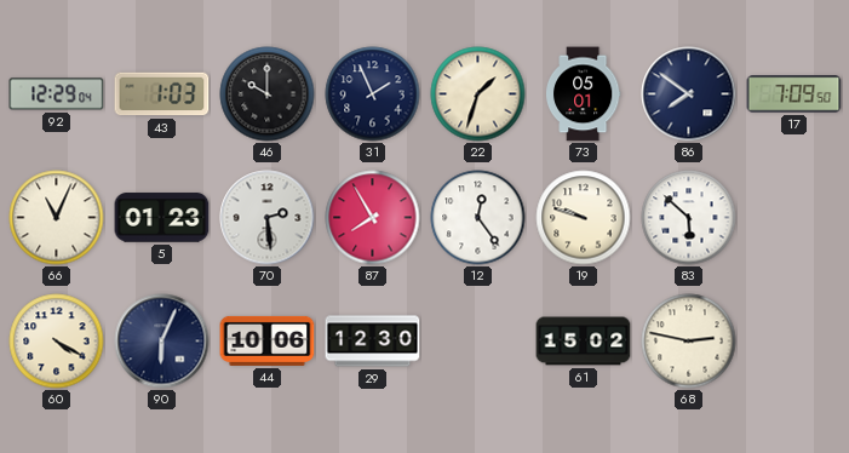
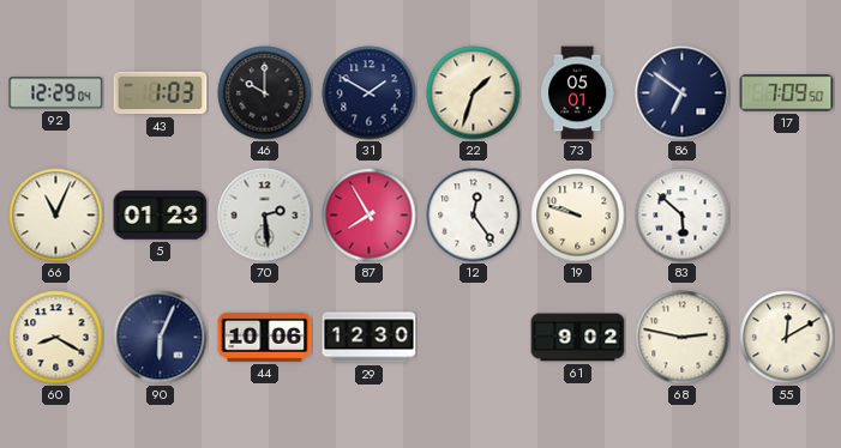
31: 1:56 -> 1:50
86: 7:51 -> 6:51
60: 4:20 -> 8:20
61: 15:02 -> 9:02
55: none -> 12:10
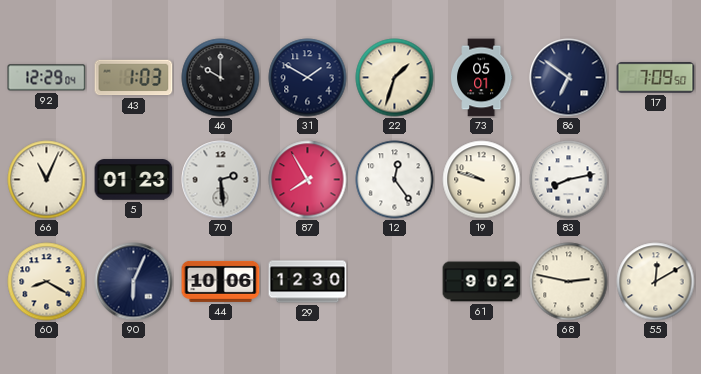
83: 5:52 -> 8:13
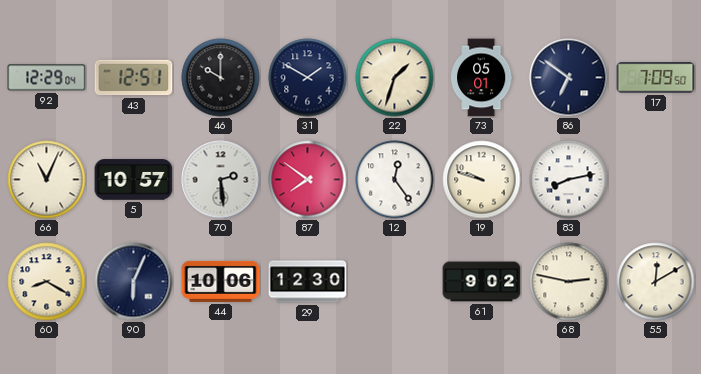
43: 1:03 -> 12:51
5: 01:23 -> 10:57
87: 7:55 -> 7:51
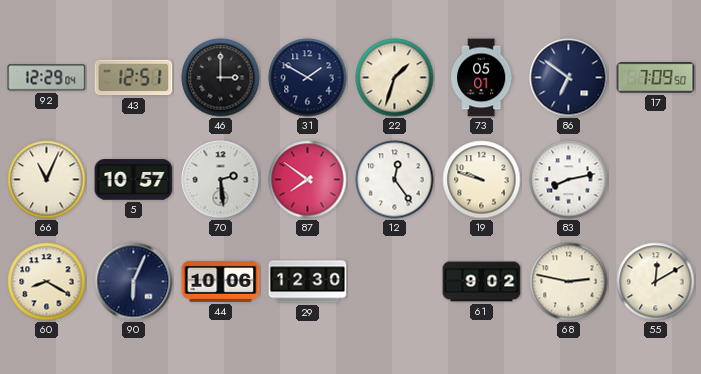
46: 10:00 -> 3:00
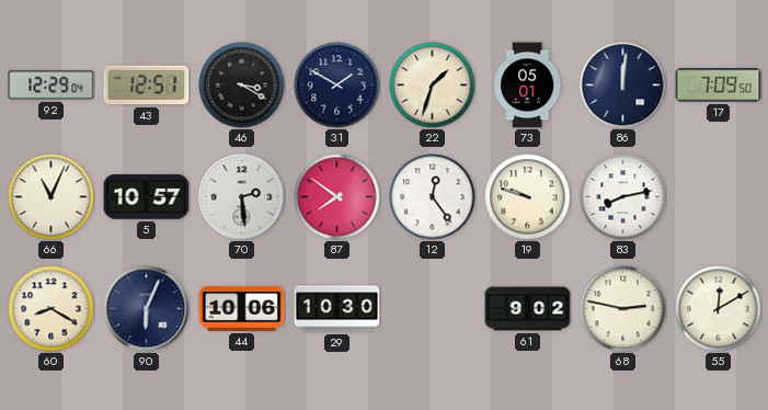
46: 3:00 -> 3:20
86: 6:51 -> 12:01
29: 12:30 -> 10:30
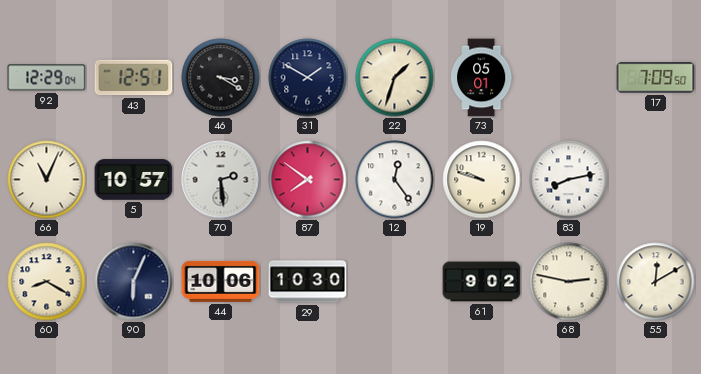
86: 12:01 -> none
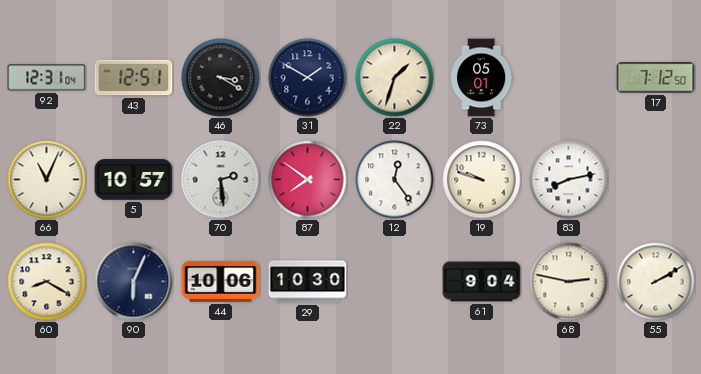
92: 12:29 -> 12:31
17: 7:09 -> 7:12
61: 9:02 -> 9:04
55: 12:10 -> 2:10
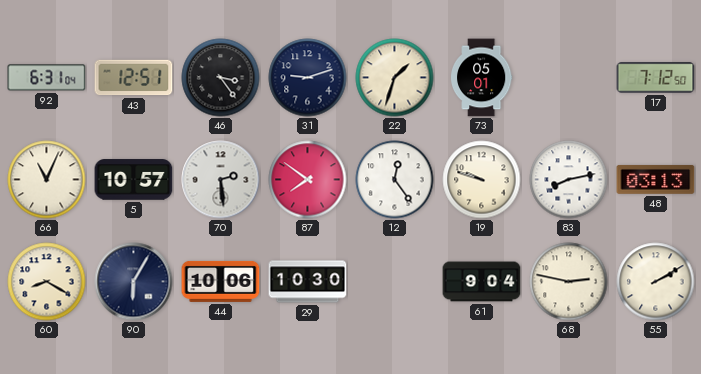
92: 12:31 -> 6:31
46: 3:20 -> 3:24
31: 1:50 -> 9:12
48: none -> 03:13
90: 6:04 -> 6:05
